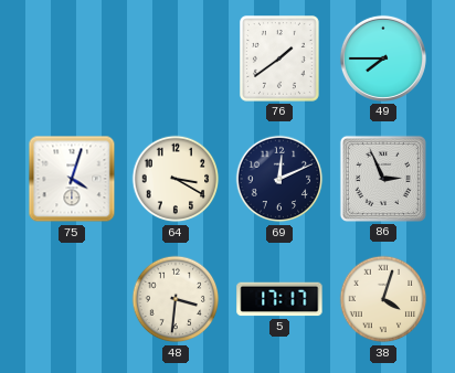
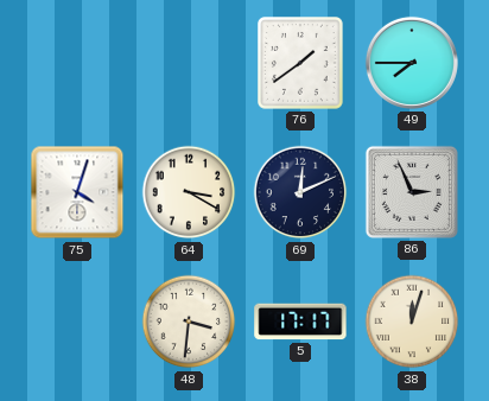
38: 4:03 -> 12:03
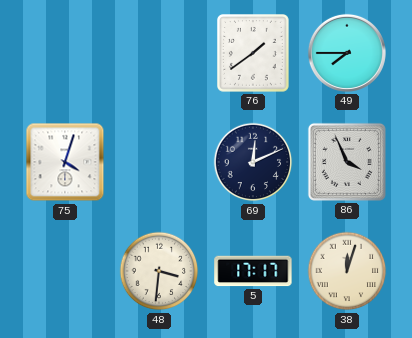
64: 3:20 -> none
86: 2:56 -> 3:56
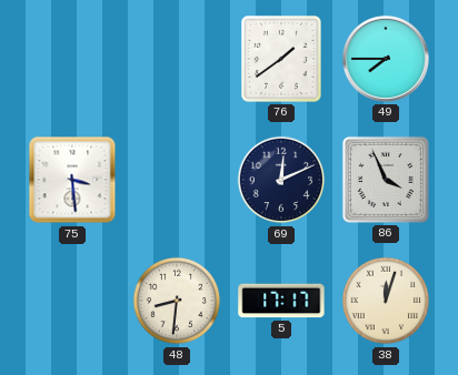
75: 4:03 -> 3:29
48: 3:31 -> 8:31
